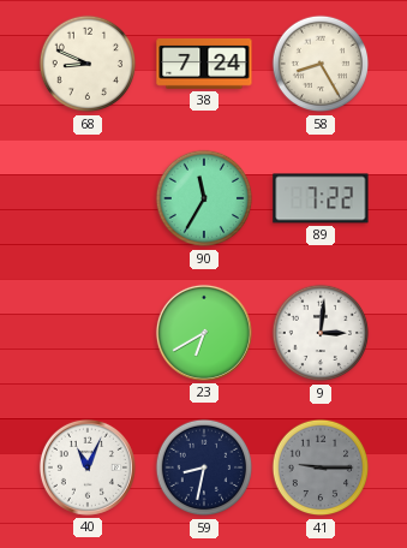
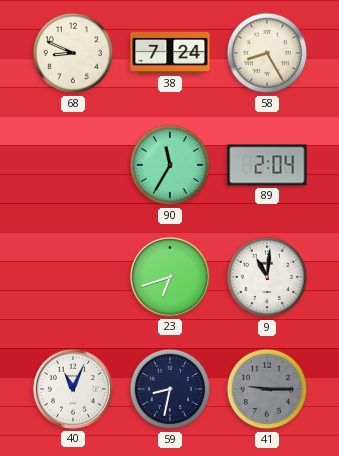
89: 7:22 -> 2:04
23: 6:40 -> 6:42
9: 3:01 -> 11:01
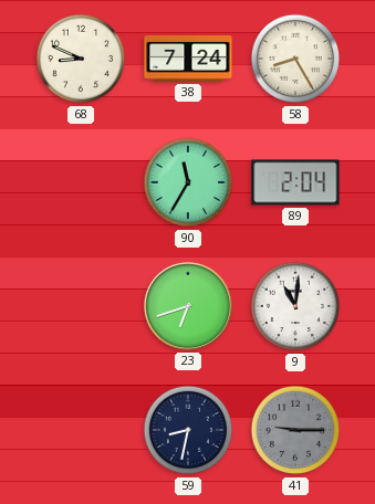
40: 11:04 -> none
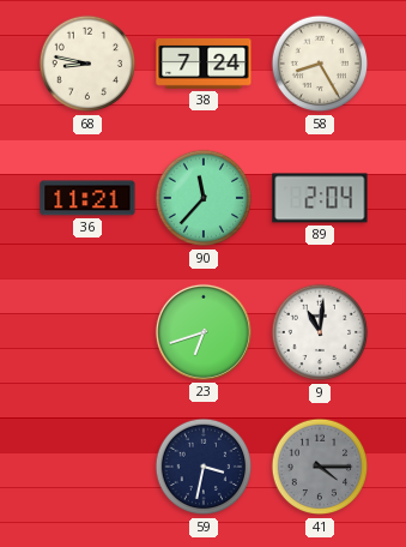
68: 8:49 -> 8:47
36: none -> 11:21
90: 11:35 -> 11:37
59: 8:32 -> 3:32
41: 9:15 -> 4:15
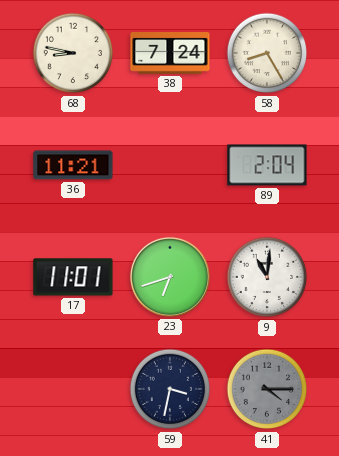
90: 11:37 -> none
17: none -> 11:01
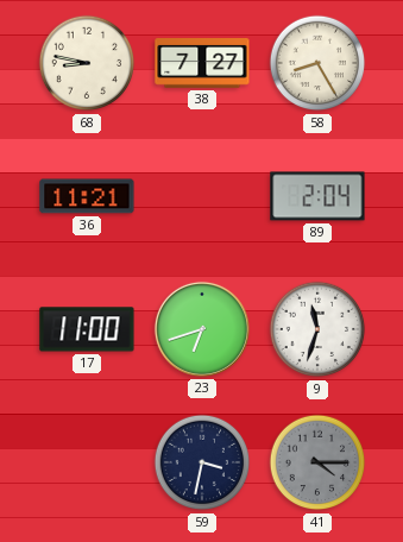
38: 7:24 -> 7:27
17: 11:01 -> 11:00
9: 11:01 -> 11:33
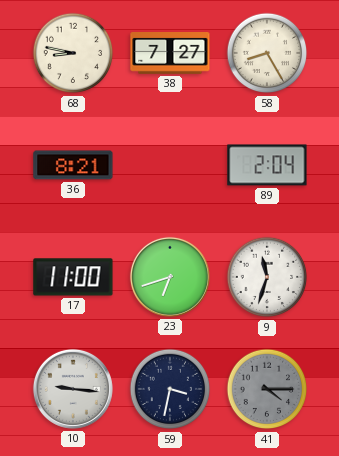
36: 11:21 -> 8:21
10: none -> 9:16
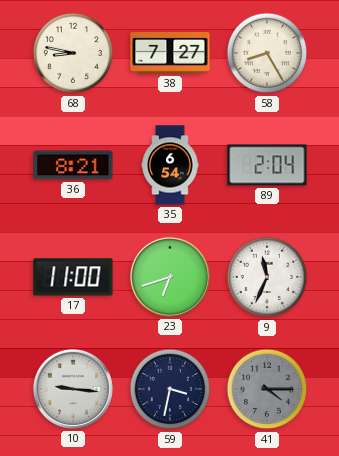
35: none -> 6:54
9: 11:33 -> 11:34
